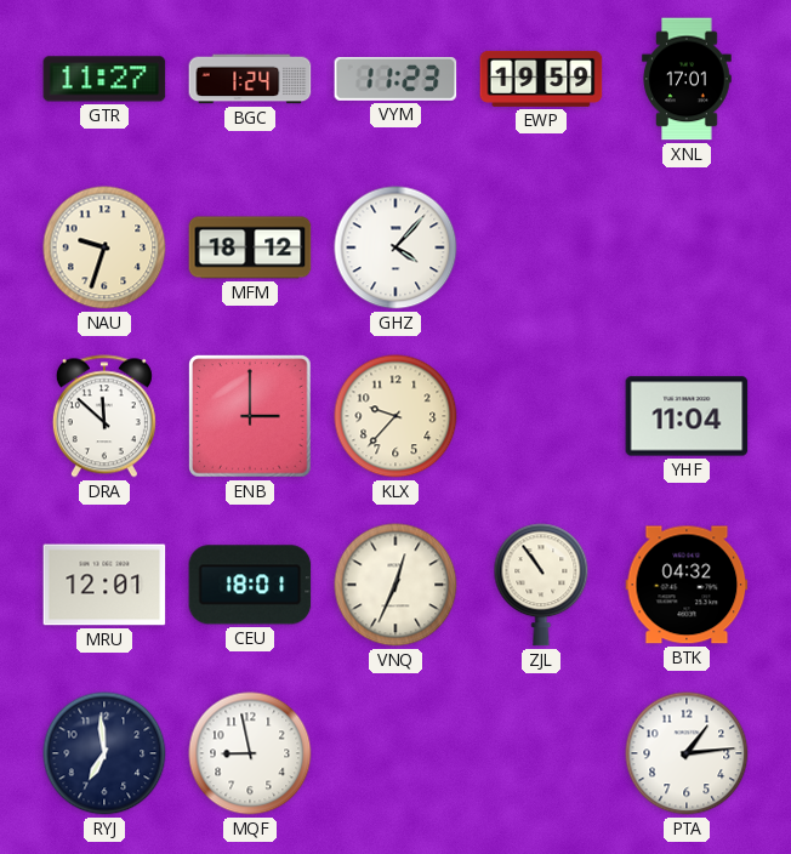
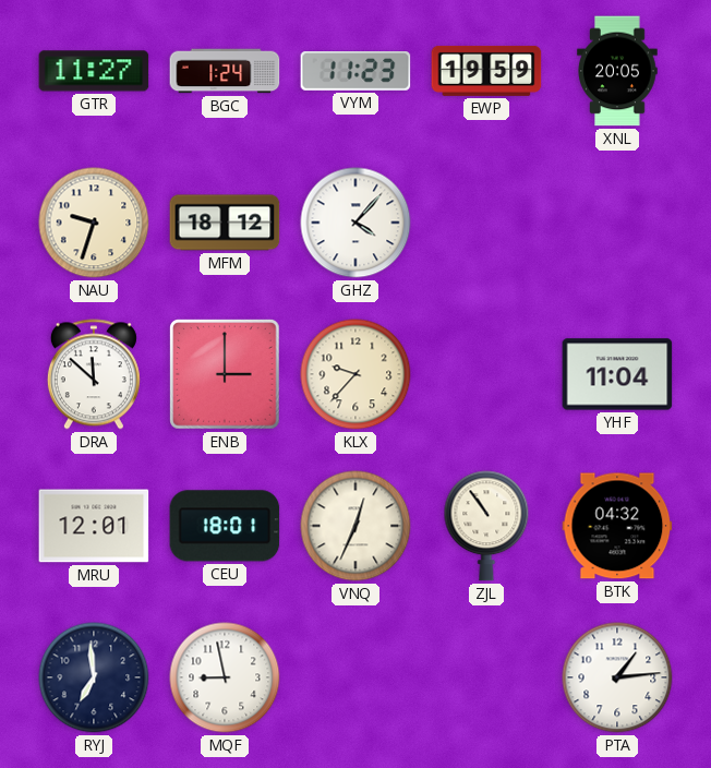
XNL: 17:01 -> 20:05
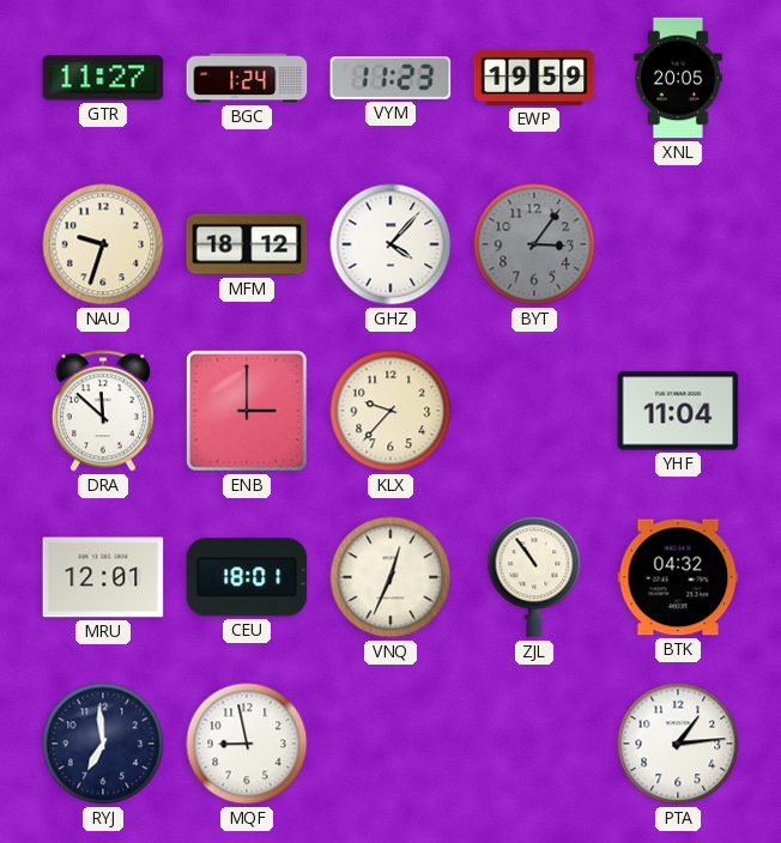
BYT: none -> 3:06
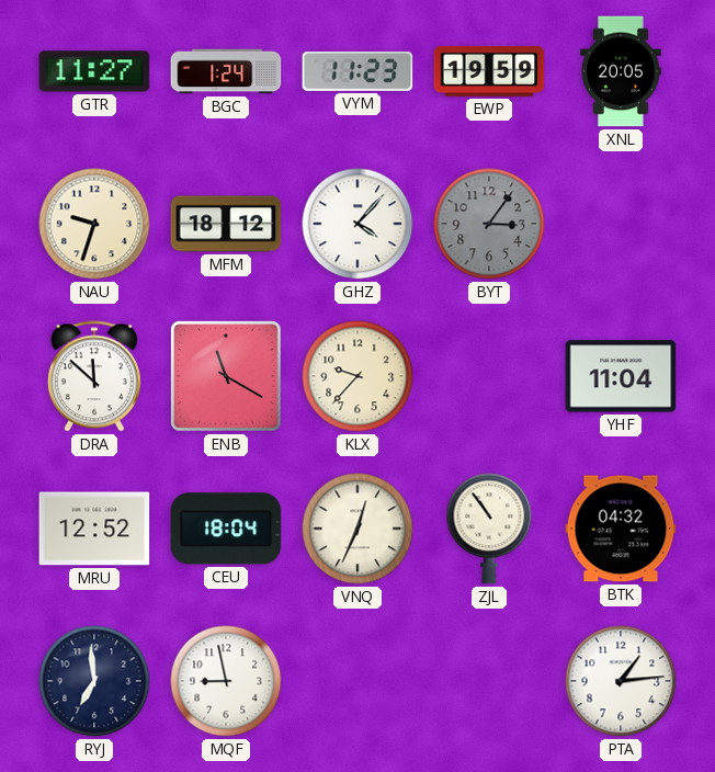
ENB: 3:00 -> 11:20
MRU: 12:01 -> 12:52
CEU: 18:01 -> 18:04
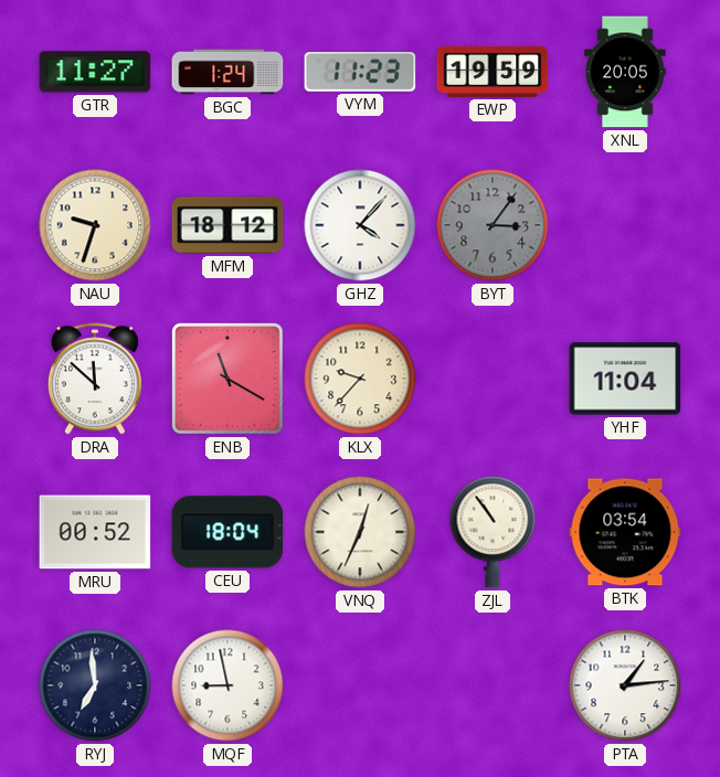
MRU: 12:52 -> 00:52
BTK: 04:32 -> 03:54
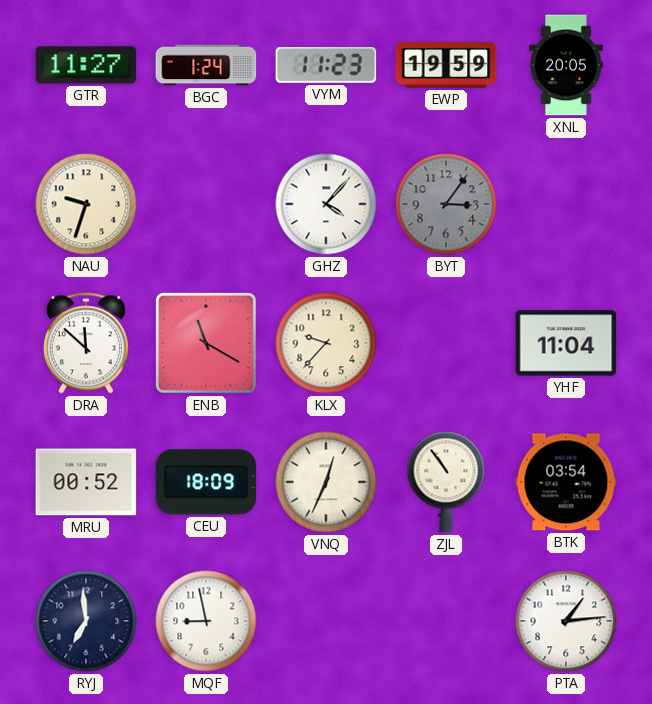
MFM: 18:12 -> none
CEU: 18:04 -> 18:09
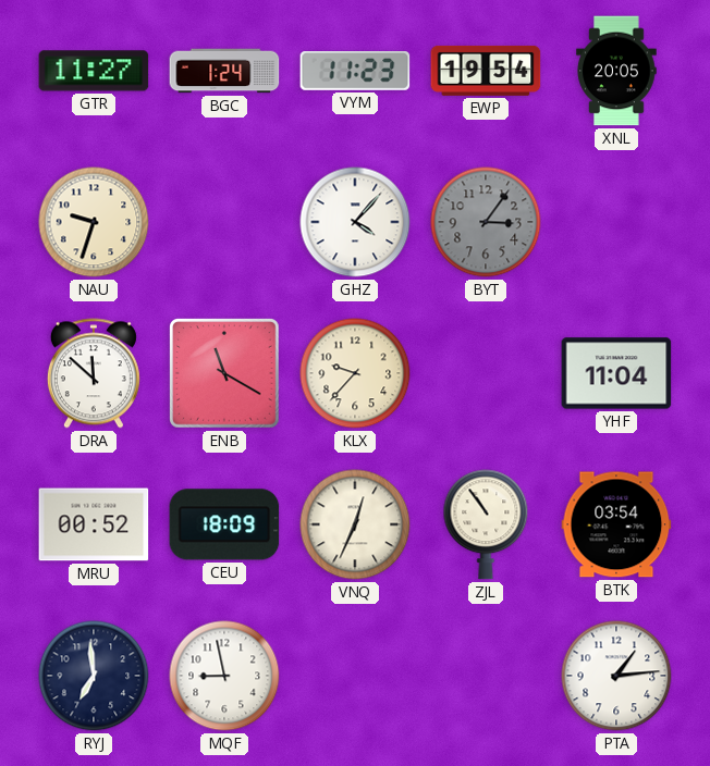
EWP: 19:59 -> 19:54
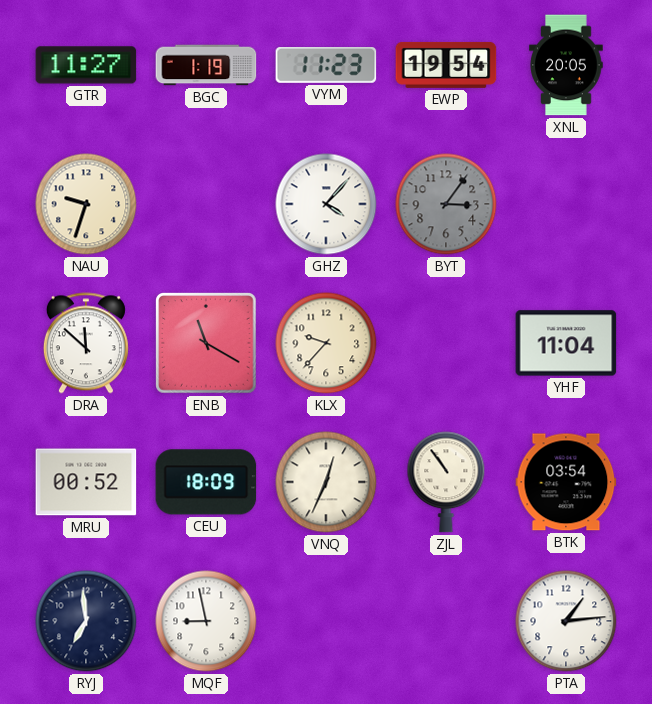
BGC: 1:24 -> 1:19
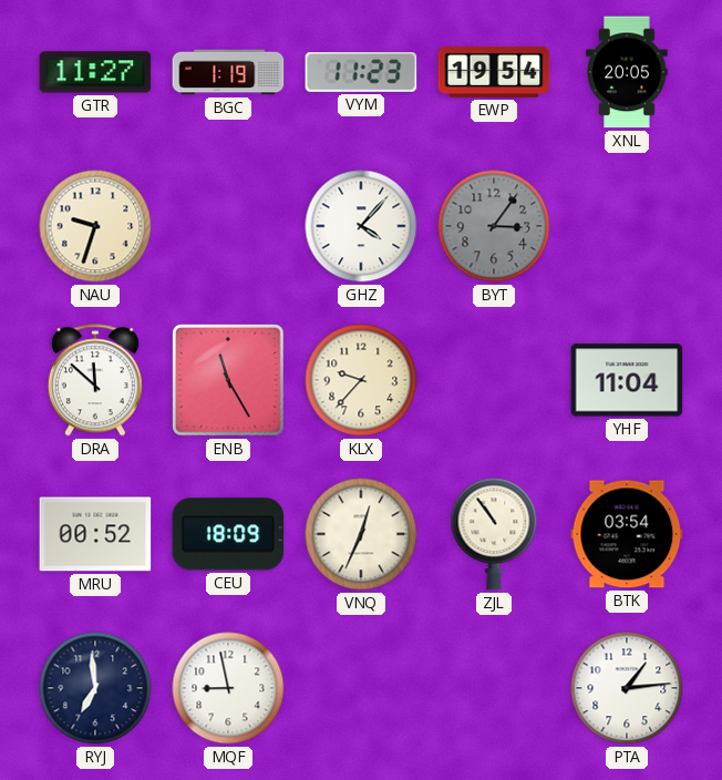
ENB: 11:20 -> 11:25
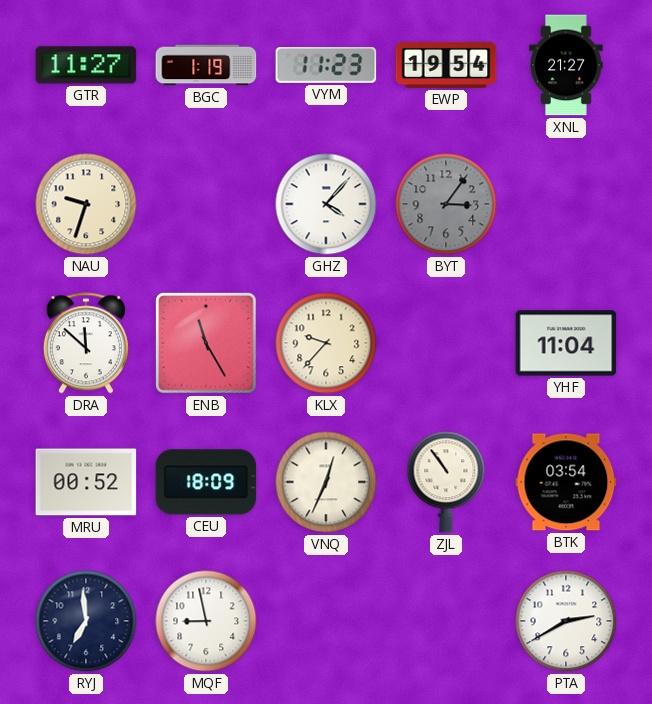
XNL: 20:05 -> 21:27
PTA: 1:14 -> 2:40
